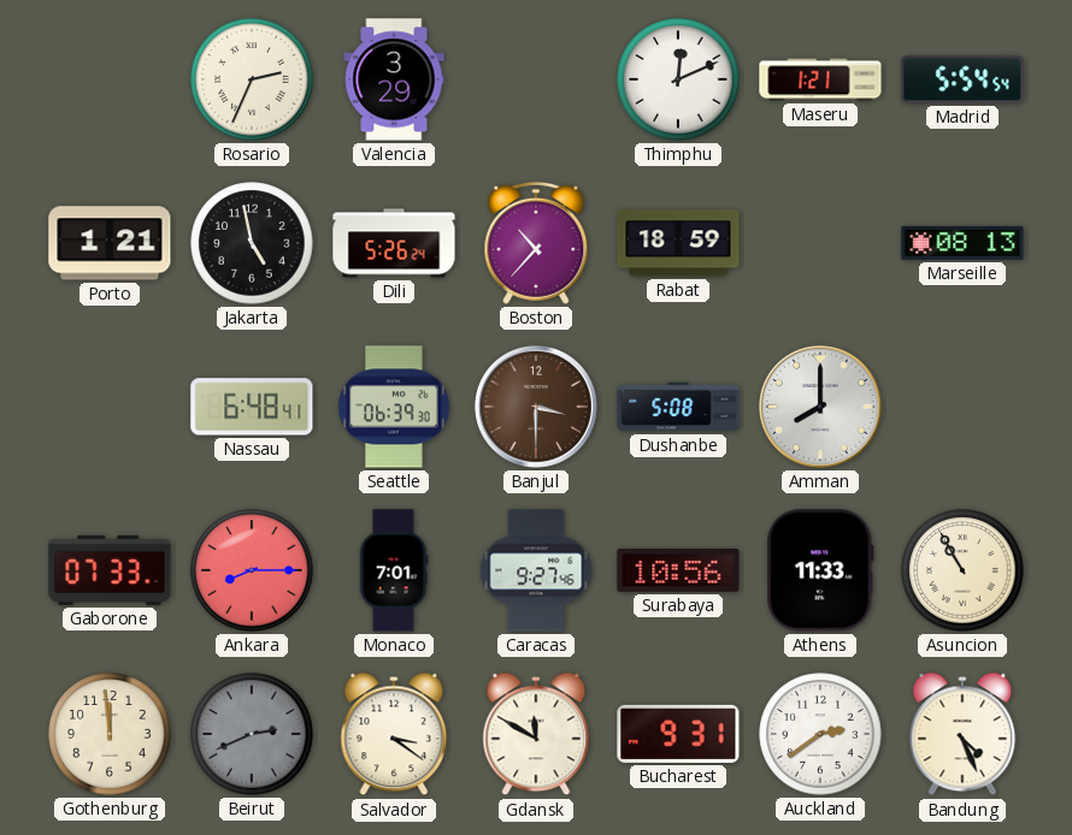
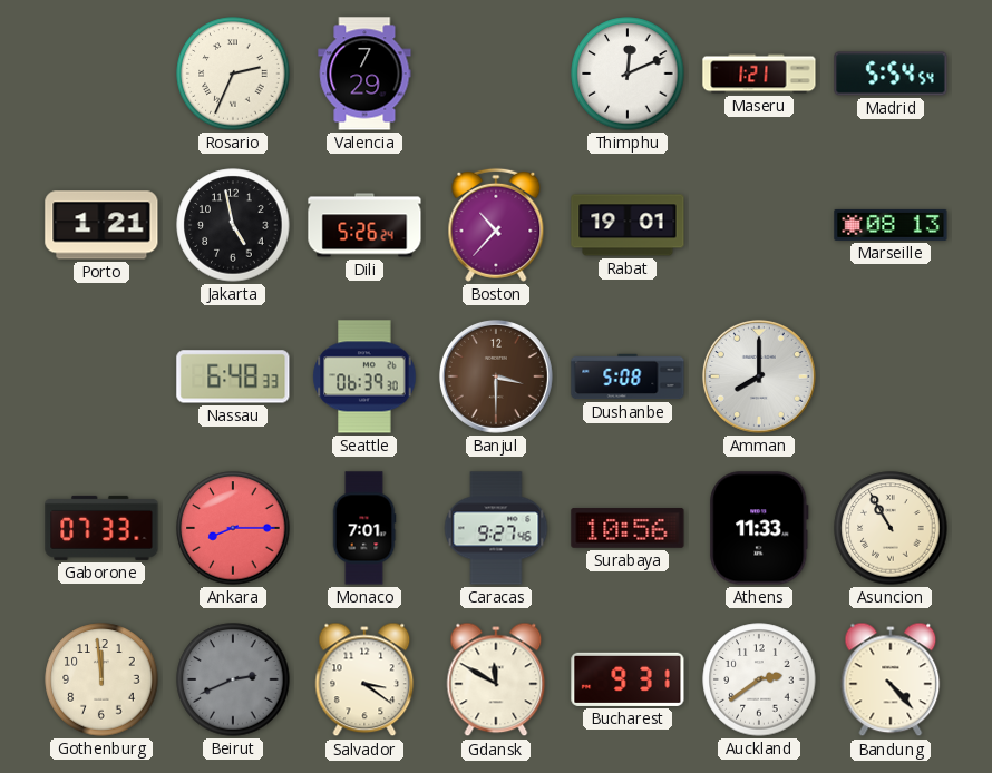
Valencia: 3:29 -> 7:29
Rabat: 18:59 -> 19:01
Nassau: 6:48:41 -> 6:48:33
Bandung: 4:26 -> 4:23
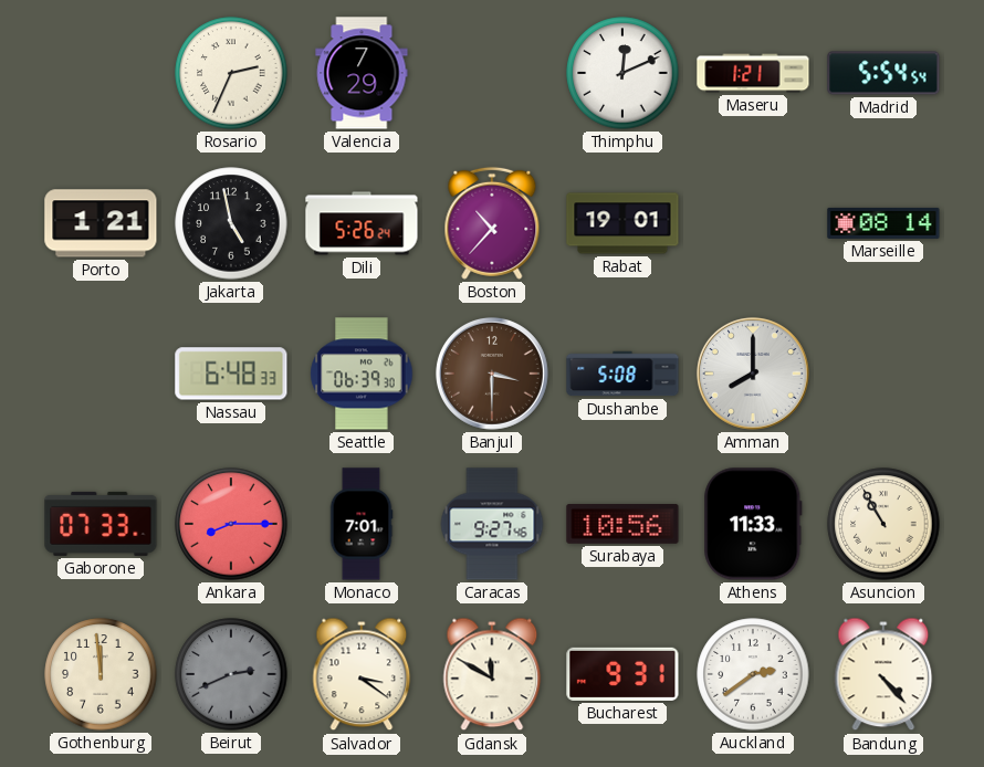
Marseille: 08:13 -> 08:14
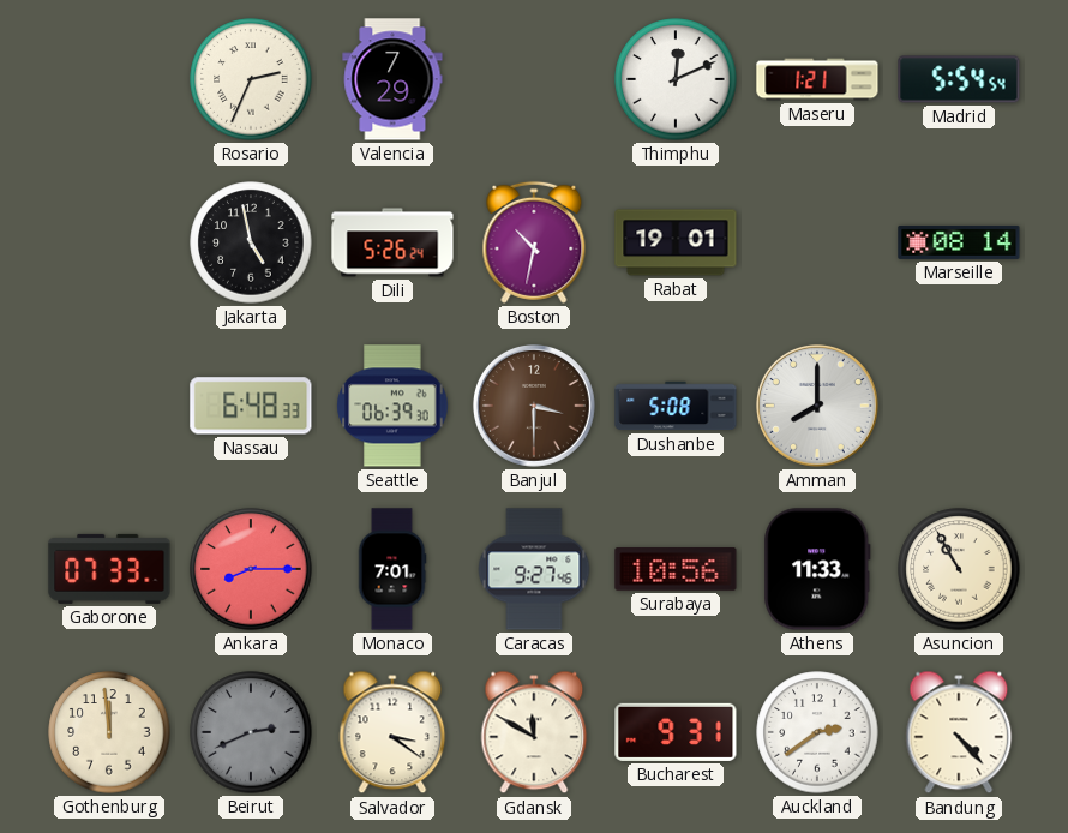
Porto: 1:21 -> none
Boston: 10:37 -> 10:32
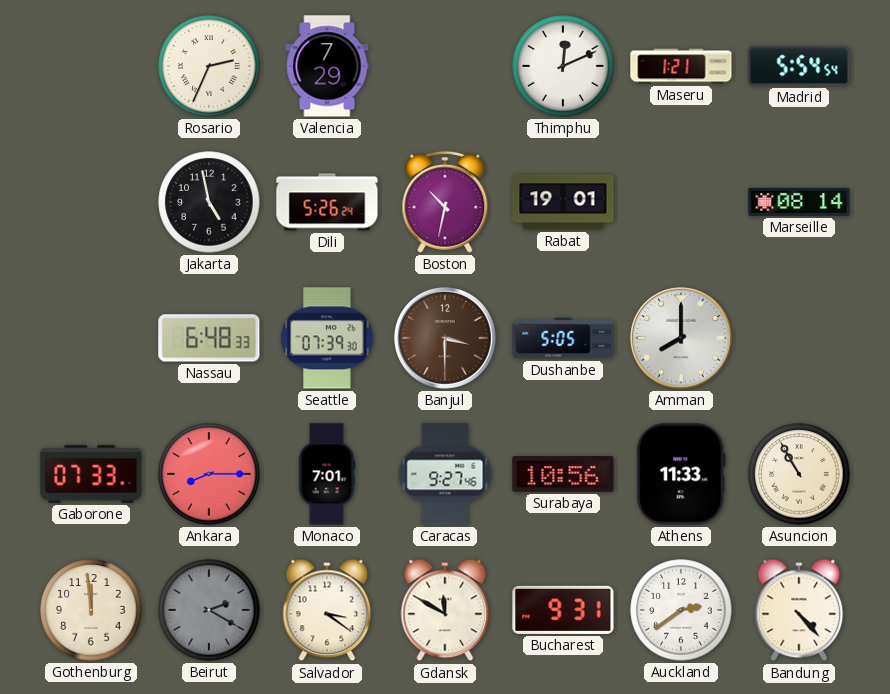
Seattle: 06:39 -> 07:39
Dushanbe: 5:08 -> 5:05
Beirut: 2:41 -> 2:20
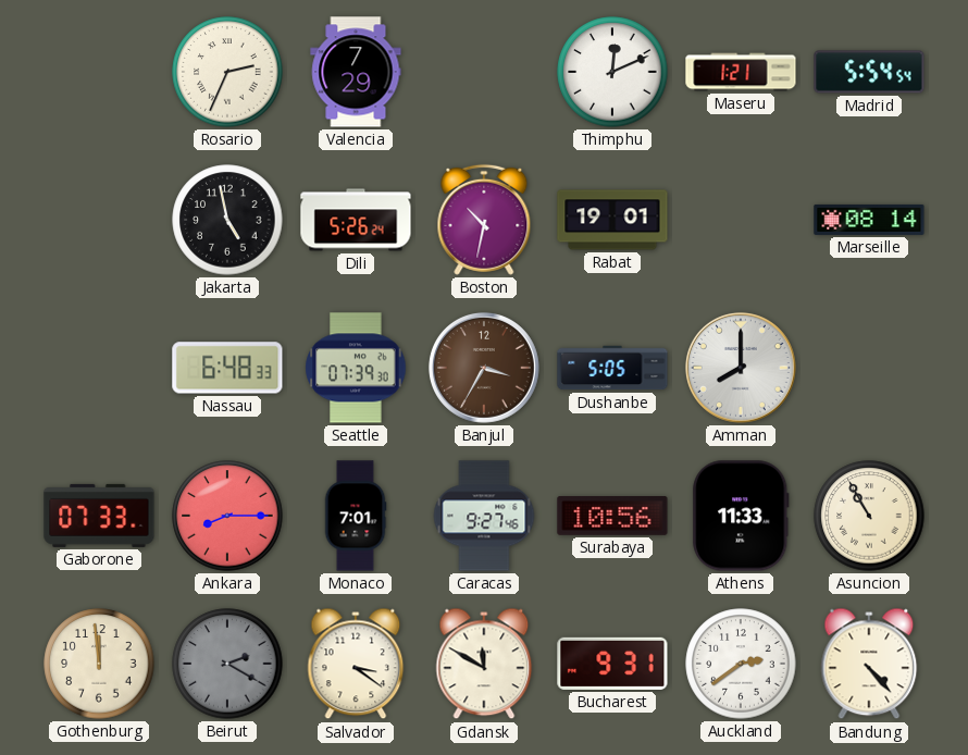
Banjul: 3:30 -> 3:35
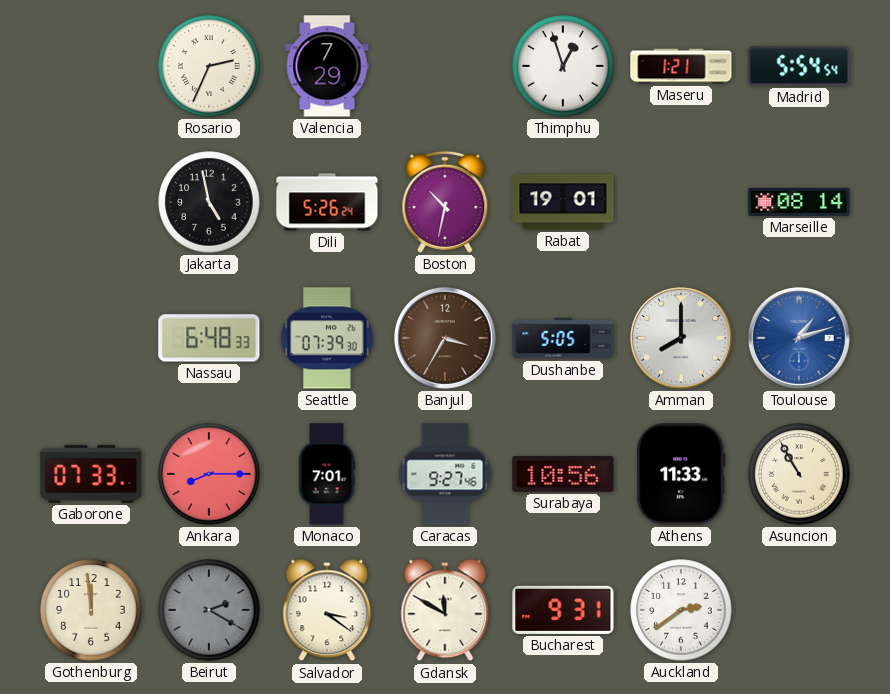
Thimphu: 12:11 -> 12:57
Toulouse: none -> 1:12
Bandung: 4:23 -> none
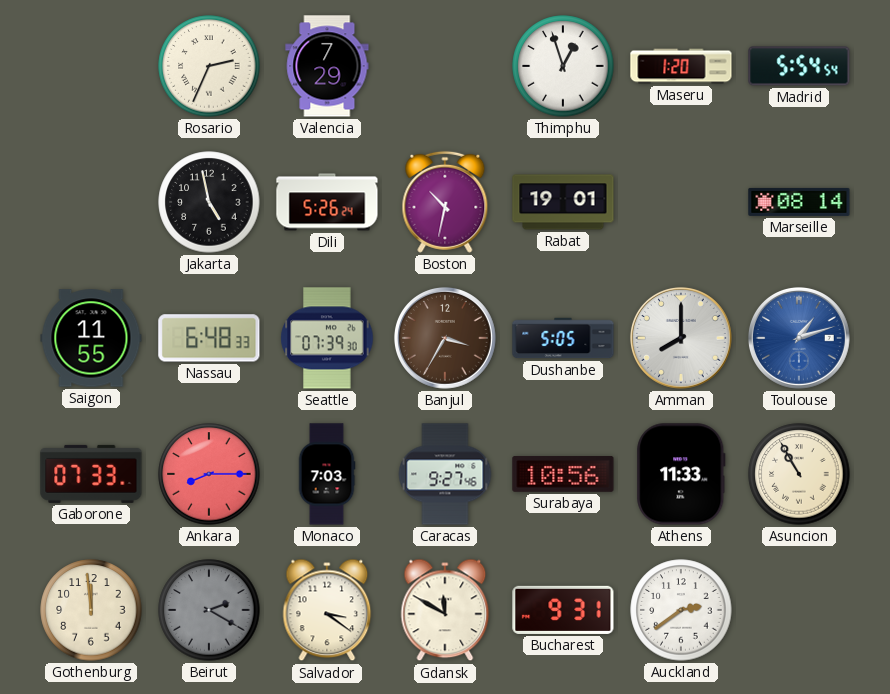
Maseru: 1:21 -> 1:20
Saigon: none -> 11:55
Monaco: 7:01 -> 7:03
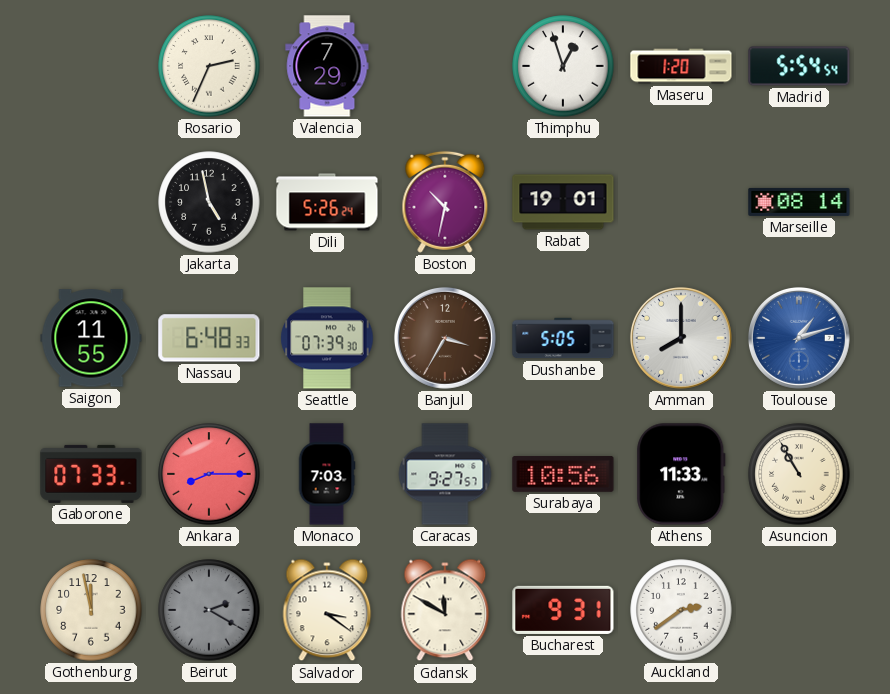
Caracas: 9:27:46 -> 9:27:57
Gothenburg: 11:59 -> 11:58
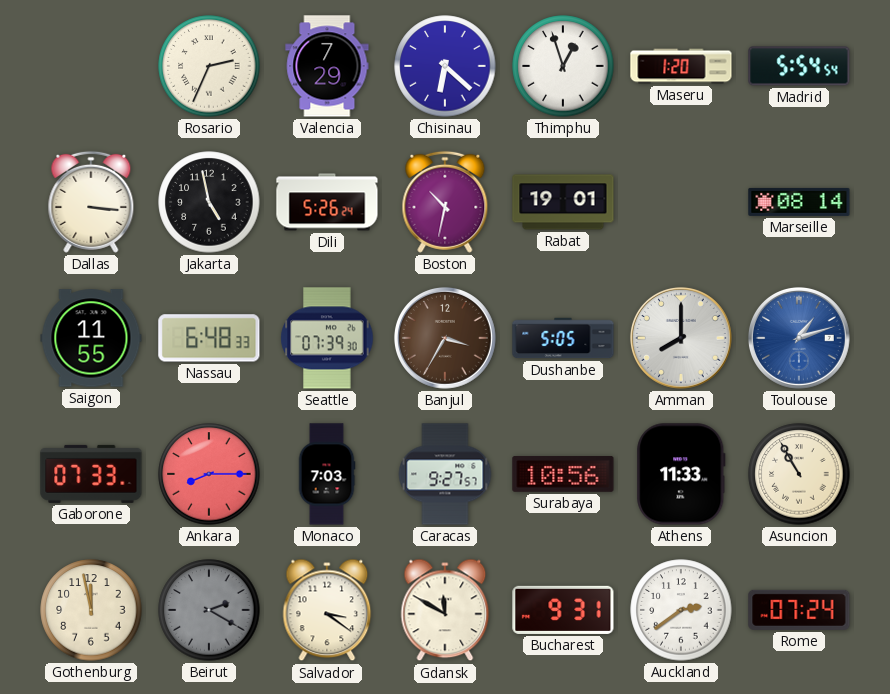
Chisinau: none -> 6:22
Dallas: none -> 3:16
Rome: none -> 07:24
